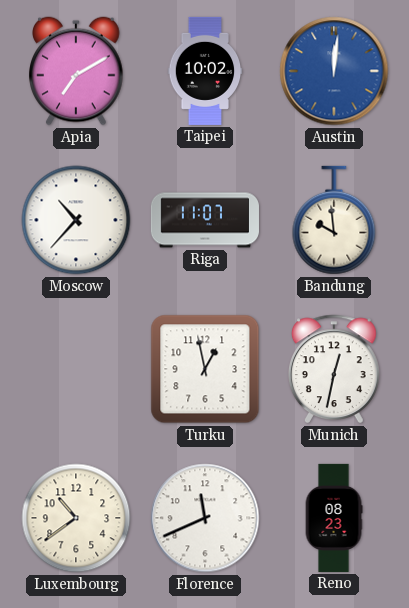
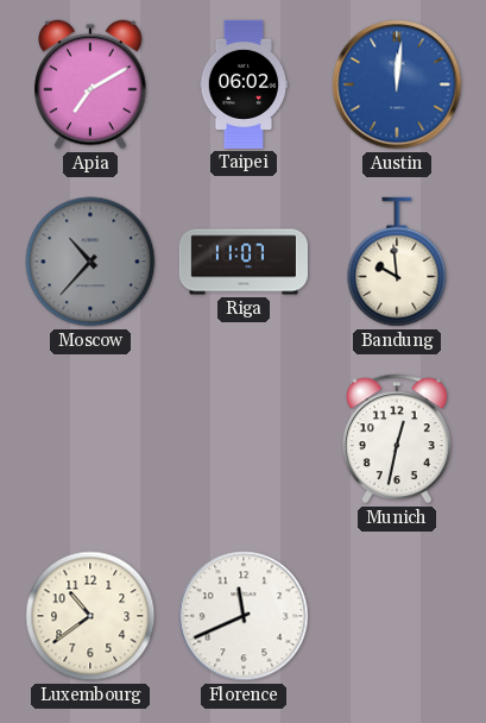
Taipei: 10:02 -> 06:02
Moscow dial: white -> grey
Turku: 12:58 -> none
Reno: 08:23 -> none
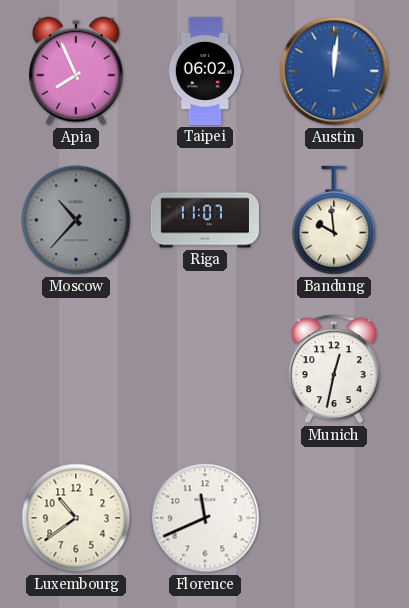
Apia: 7:10 -> 7:56
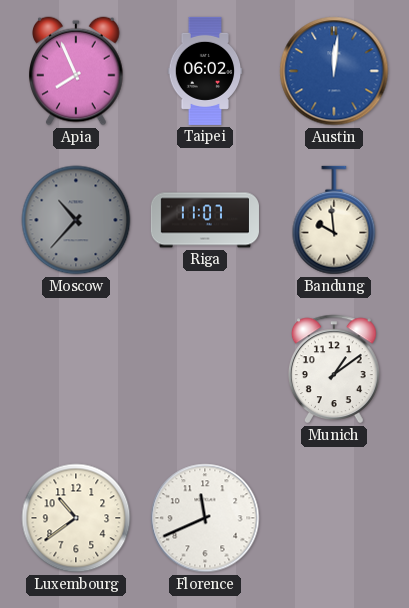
Munich: 12:32 -> 1:09
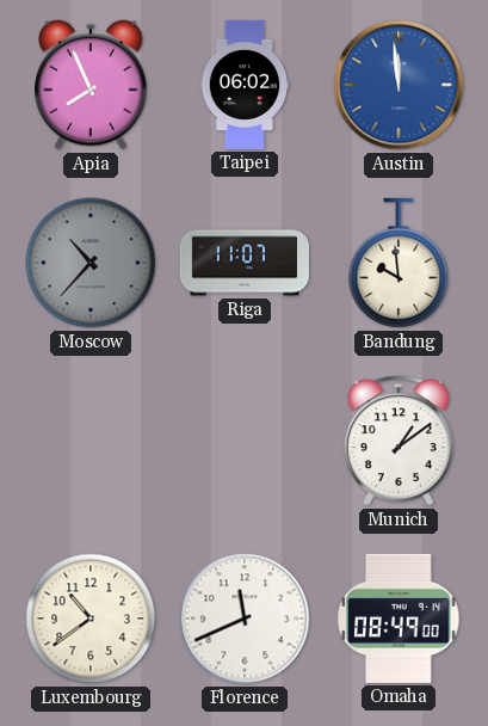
Austin: 12:01 -> 11:59
Omaha: none -> 08:49
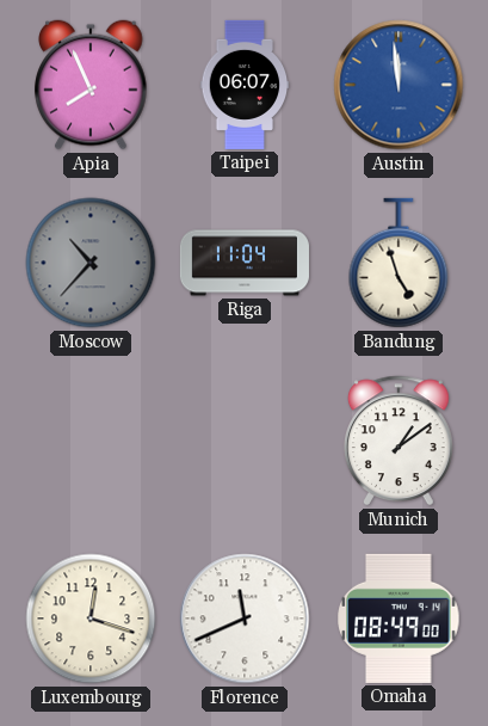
Taipei: 06:02 -> 06:07
Riga: 11:07 -> 11:04
Bandung: 9:59 -> 4:57
Luxembourg: 10:39 -> 12:18
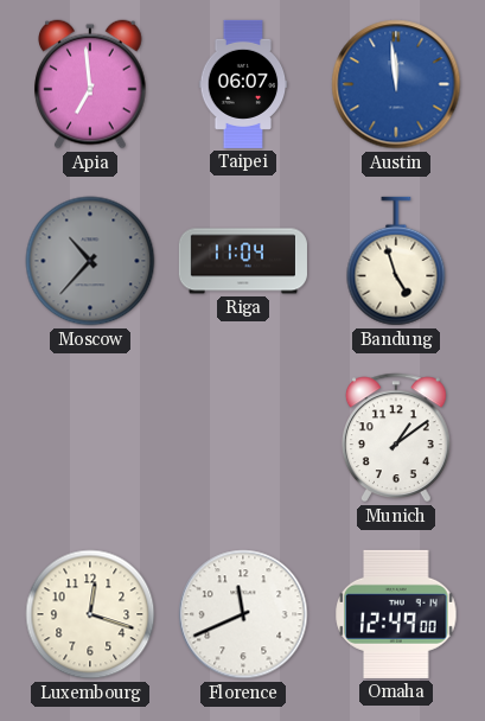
Apia: 7:56 -> 6:59
Omaha: 08:49 -> 12:49
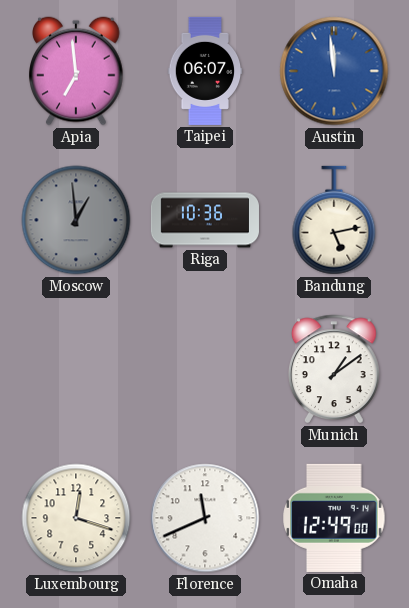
Moscow: 10:37 -> 12:59
Riga: 11:04 -> 10:36
Bandung: 4:57 -> 5:13
